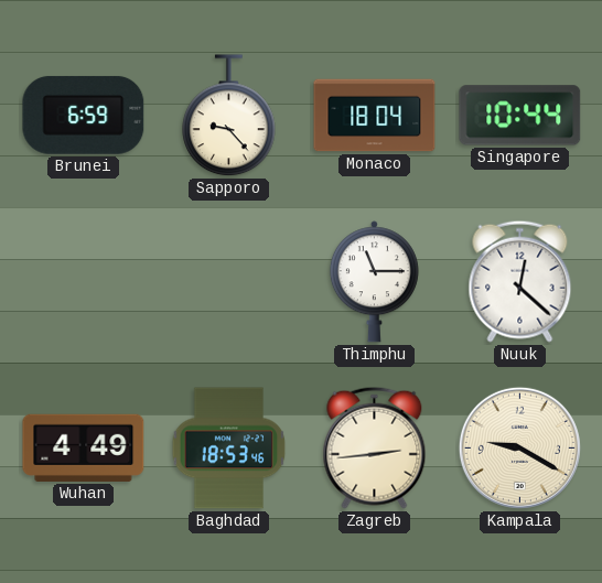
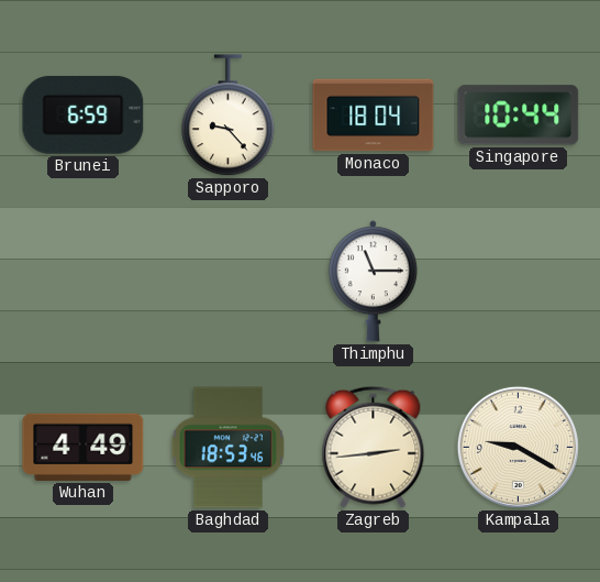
Nuuk: 12:22 -> none
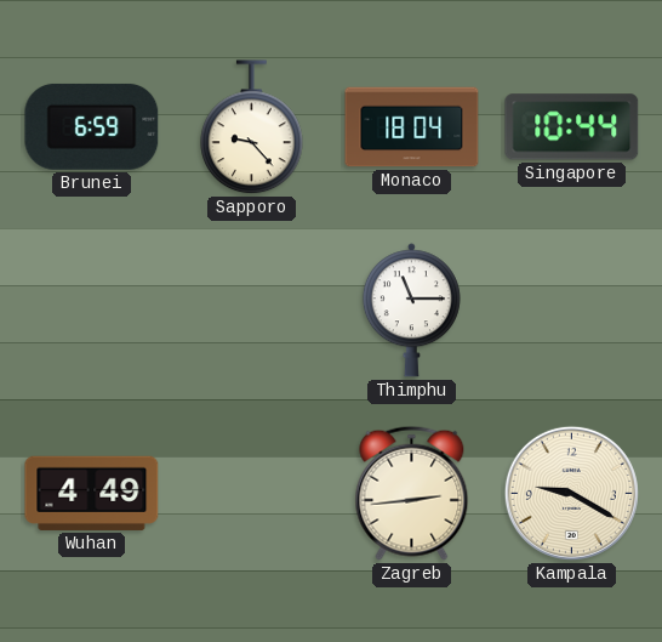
Baghdad: 18:53 -> none
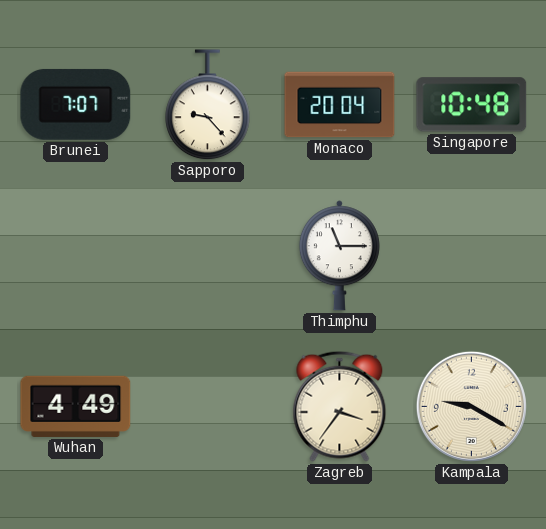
Brunei: 6:59 -> 7:07
Monaco: 18:04 -> 20:04
Singapore: 10:44 -> 10:48
Zagreb: 2:44 -> 3:36
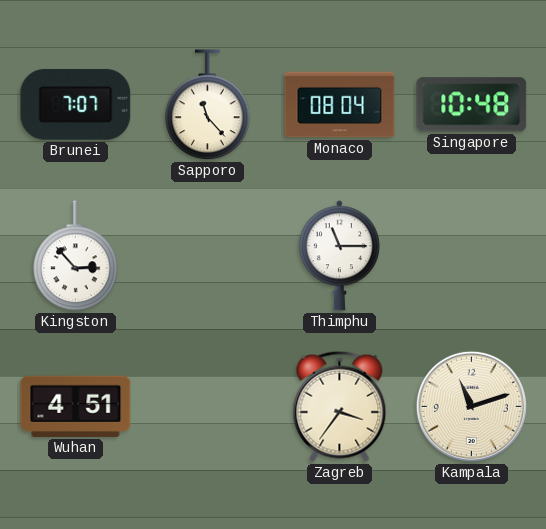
Sapporo: 9:23 -> 11:23
Monaco: 20:04 -> 08:04
Kingston: none -> 2:53
Wuhan: 4:49 -> 4:51
Kampala: 9:20 -> 11:12
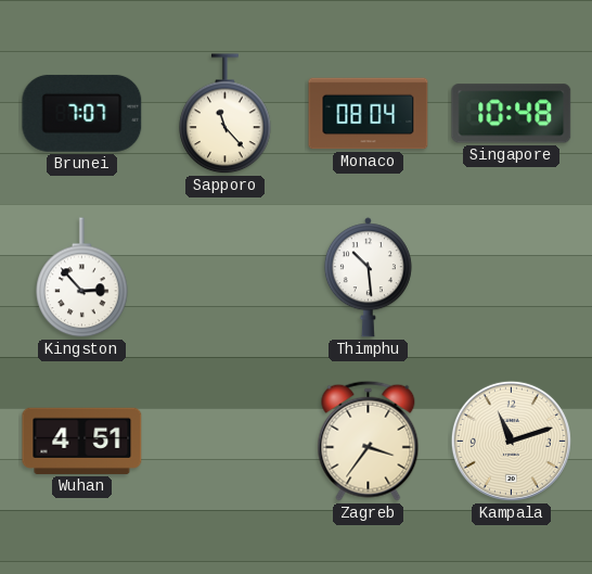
Thimphu: 11:15 -> 10:29
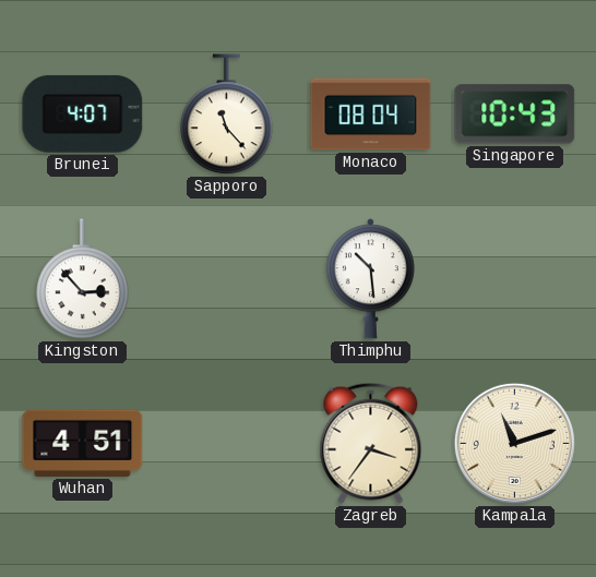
Brunei: 7:07 -> 4:07
Singapore: 10:48 -> 10:43
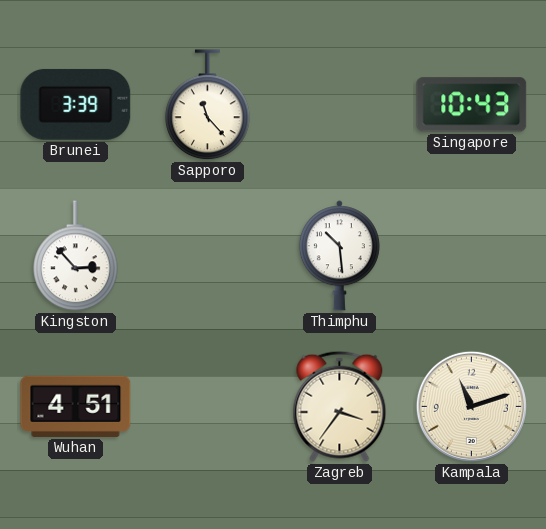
Brunei: 4:07 -> 3:39
Monaco: 08:04 -> none
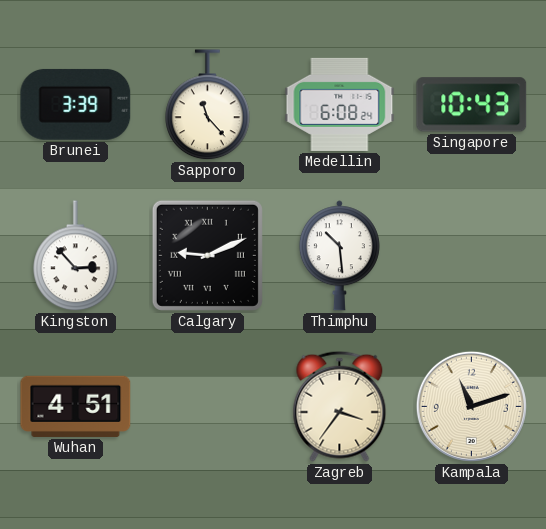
Medellin: none -> 6:08
Calgary: none -> 9:11
